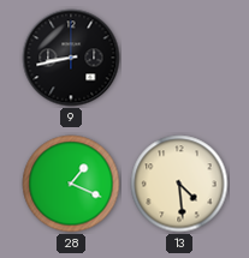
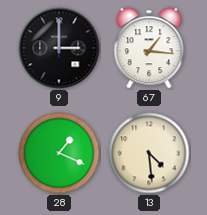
9: 8:43 -> 3:00
67: none -> 1:16
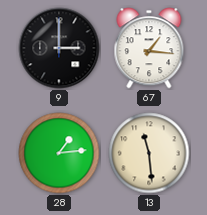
28: 1:19 -> 1:14
13: 4:29 -> 11:29
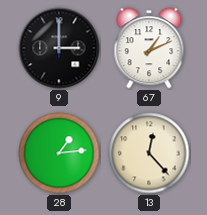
67: 1:16 -> 1:11
13: 11:29 -> 12:23
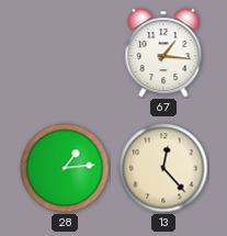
9: 3:00 -> none
67: 1:11 -> 1:16
